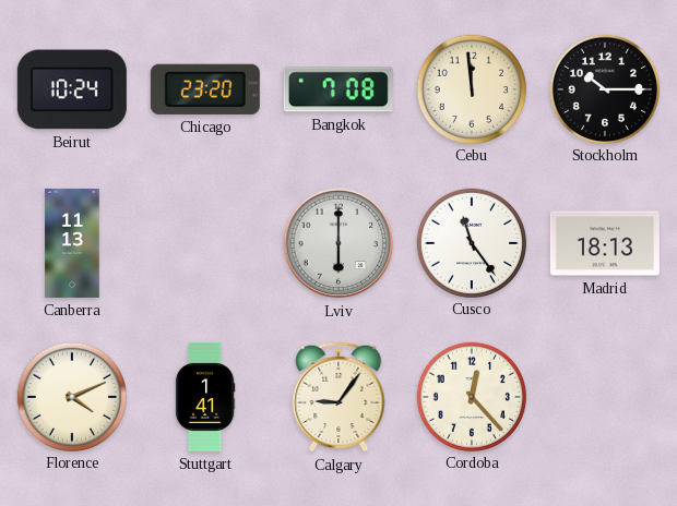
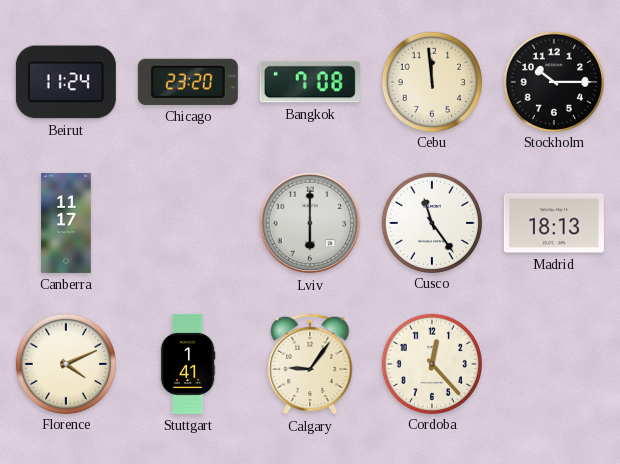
Beirut: 10:24 -> 11:24
Canberra: 11:13 -> 11:17
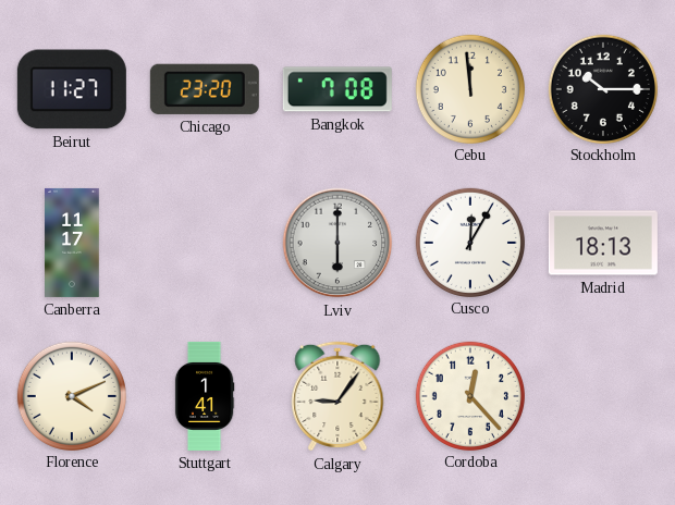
Beirut: 11:24 -> 11:27
Cusco: 11:24 -> 12:05
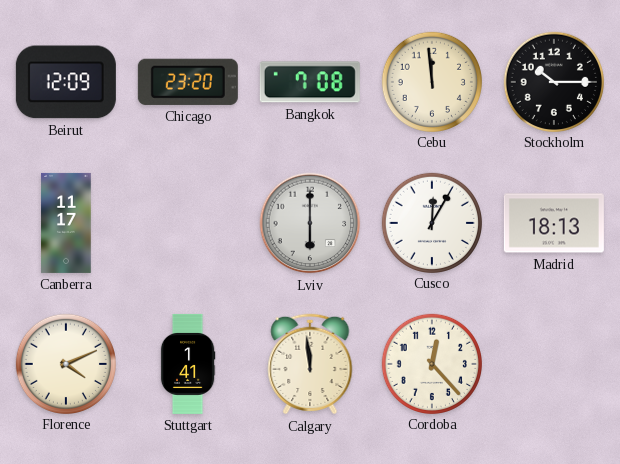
Beirut: 11:27 -> 12:09
Calgary: 9:06 -> 11:59
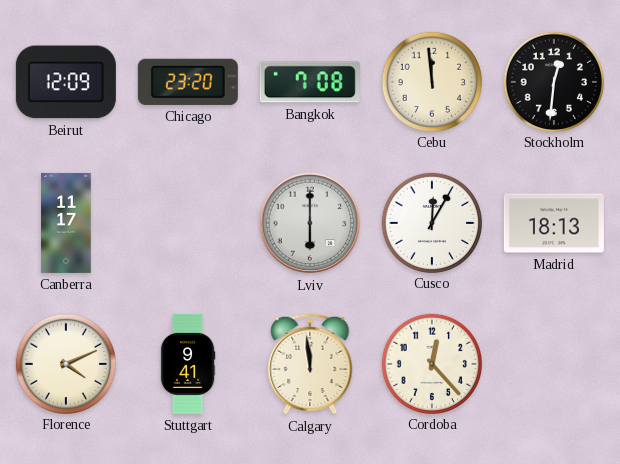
Stockholm: 10:15 -> 12:31
Stuttgart: 1:41 -> 9:41
